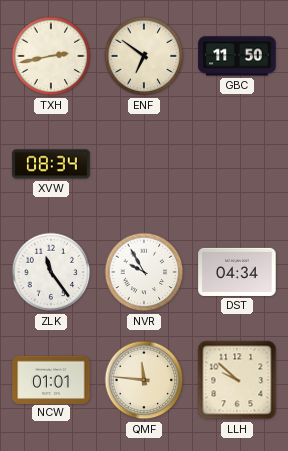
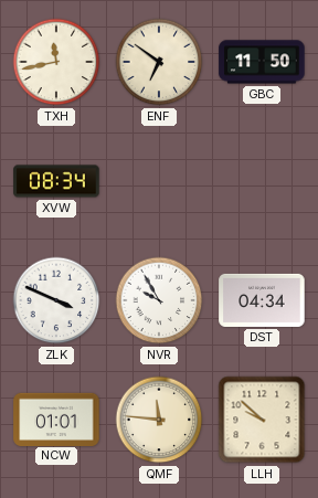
TXH: 2:43 -> 11:43
ZLK: 11:24 -> 3:49
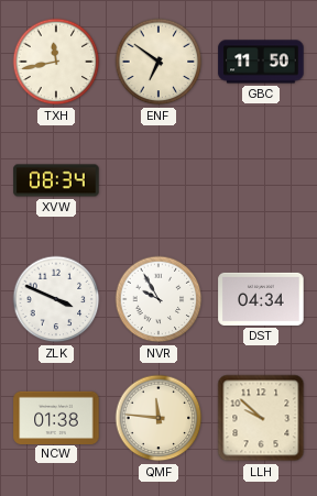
NCW: 01:01 -> 01:38
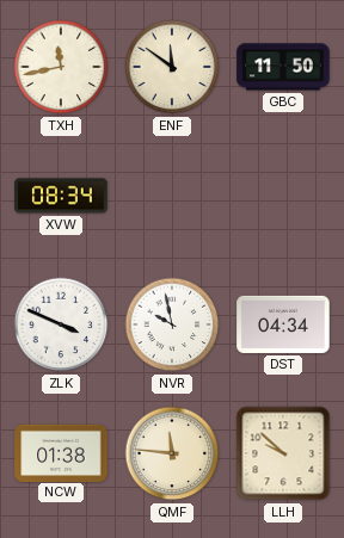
ENF: 6:51 -> 11:51
NVR: 9:55 -> 9:58
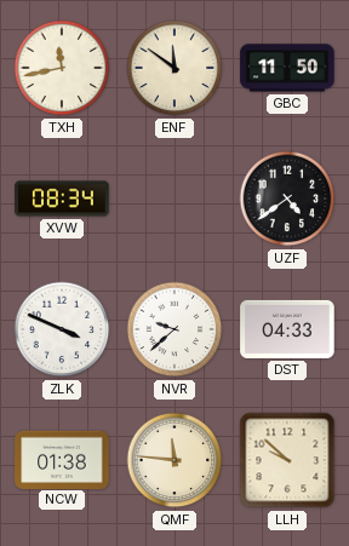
UZF: none -> 4:39
NVR: 9:58 -> 9:38
DST: 04:34 -> 04:33
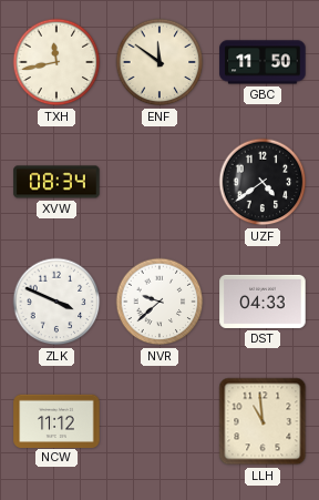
NCW: 01:38 -> 11:12
QMF: 11:46 -> none
LLH: 9:52 -> 10:59
